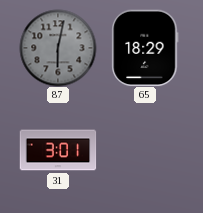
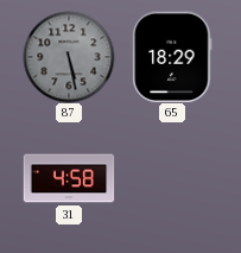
87: 6:02 -> 5:28
31: 3:01 -> 4:58
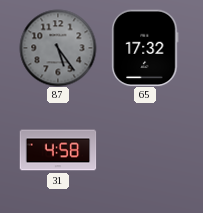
87: 5:28 -> 5:24
65: 18:29 -> 17:32
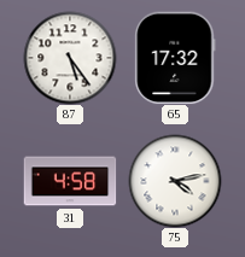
87 dial: grey -> white
75: none -> 4:13
